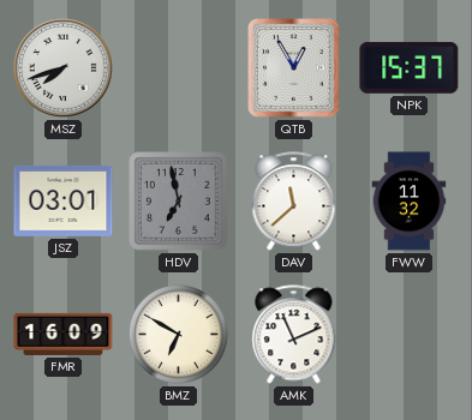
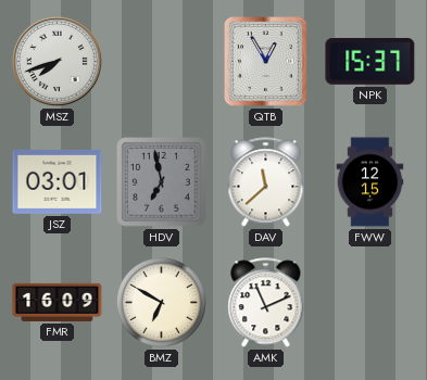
FWW: 11:32 -> 12:15
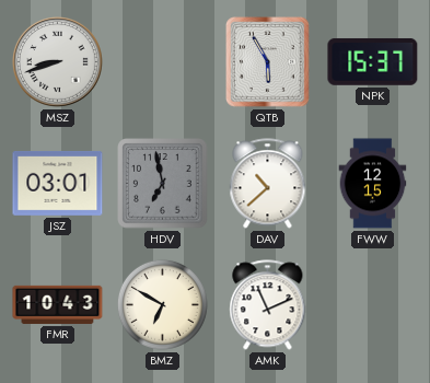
MSZ: 7:42 -> 8:42
QTB: 12:55 -> 5:55
DAV: 11:38 -> 10:38
FMR: 16:09 -> 10:43
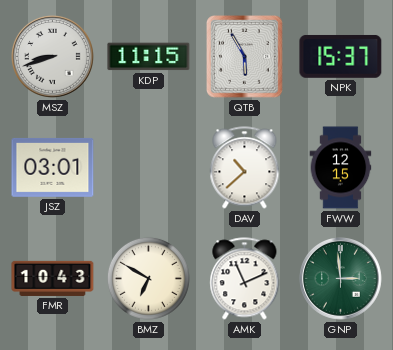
KDP: none -> 11:15
HDV: 6:58 -> none
GNP: none -> 2:59
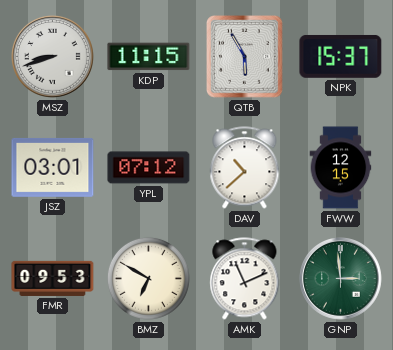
YPL: none -> 07:12
FMR: 10:43 -> 09:53
